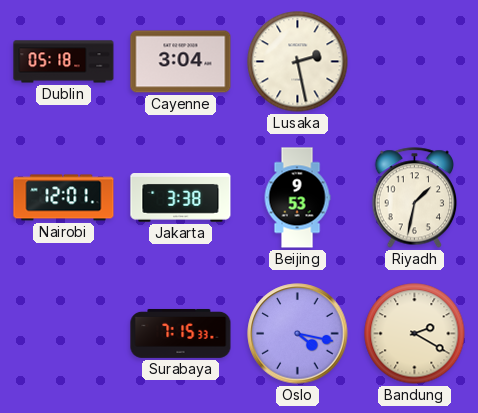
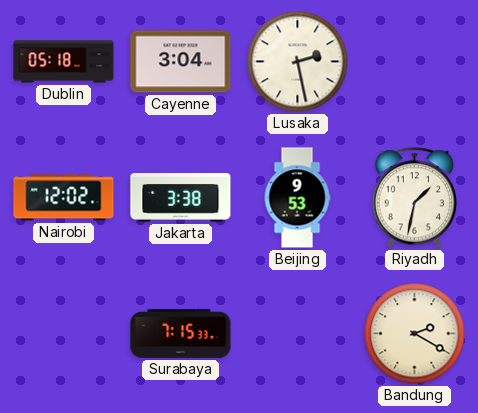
Nairobi: 12:01 -> 12:02
Oslo: 4:17 -> none
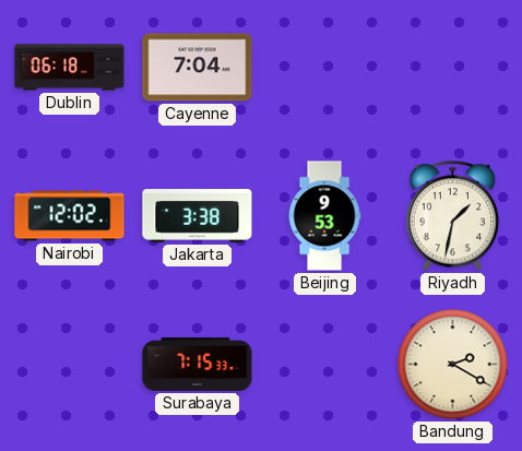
Dublin: 05:18 -> 06:18
Cayenne: 3:04 -> 7:04
Lusaka: 2:28 -> none
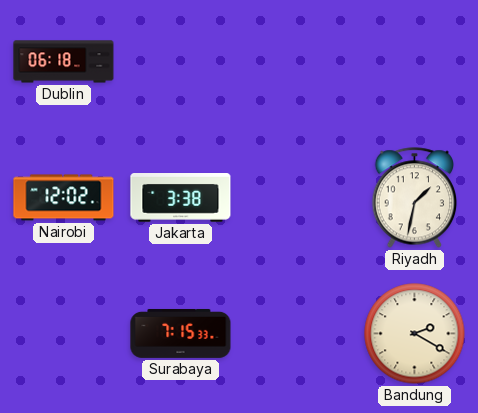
Cayenne: 7:04 -> none
Beijing: 9:53 -> none
